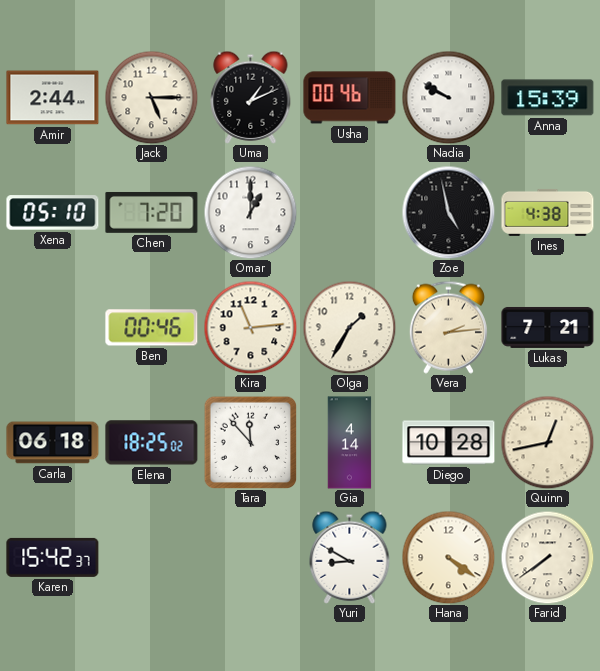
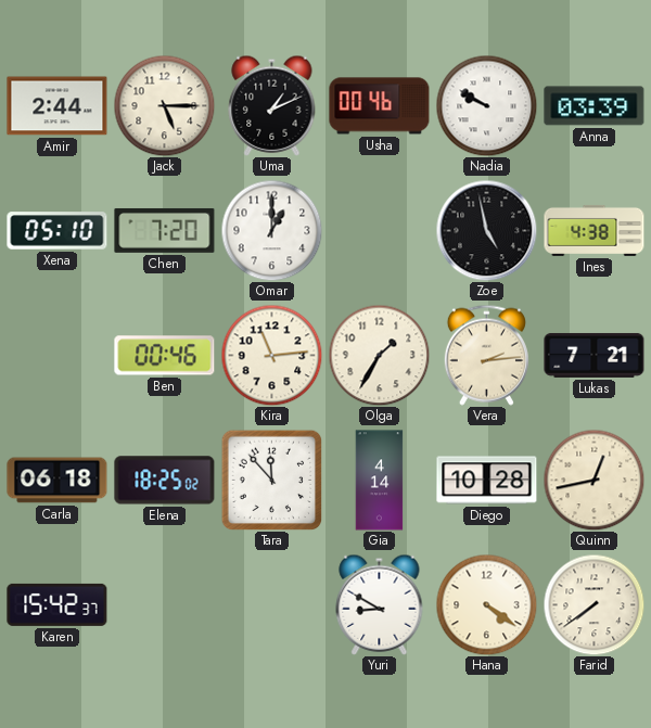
Anna: 15:39 -> 03:39
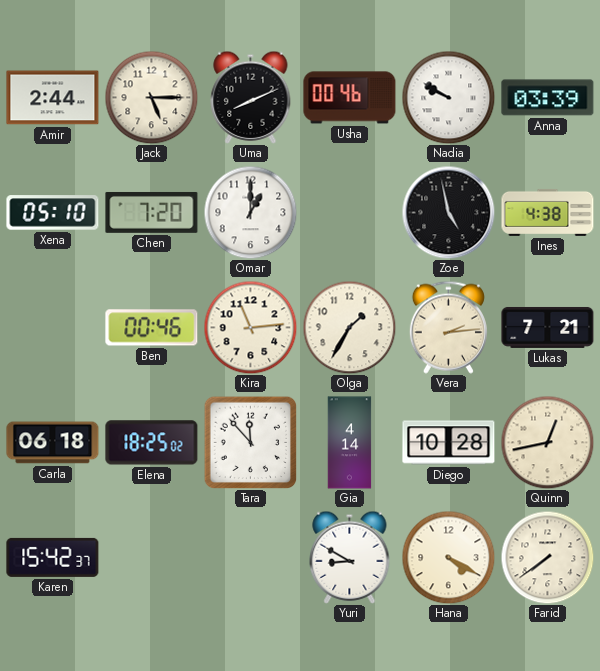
Uma: 1:11 -> 8:11
Hana: 4:21 -> 4:20
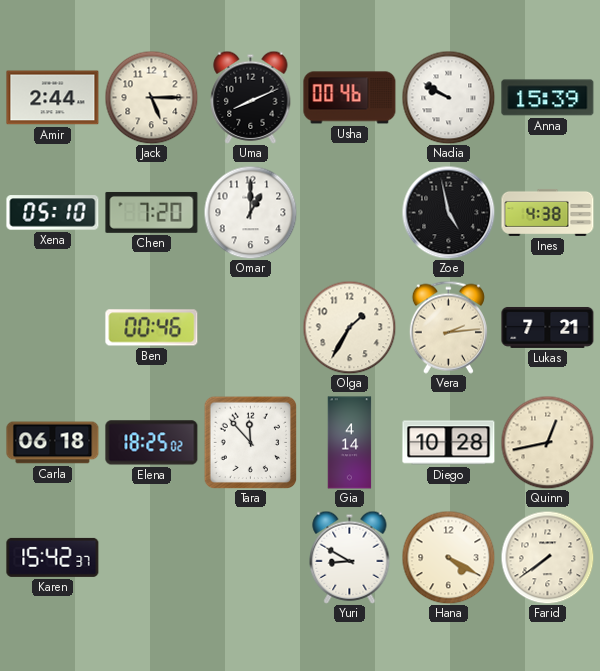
Anna: 03:39 -> 15:39
Kira: 11:14 -> none
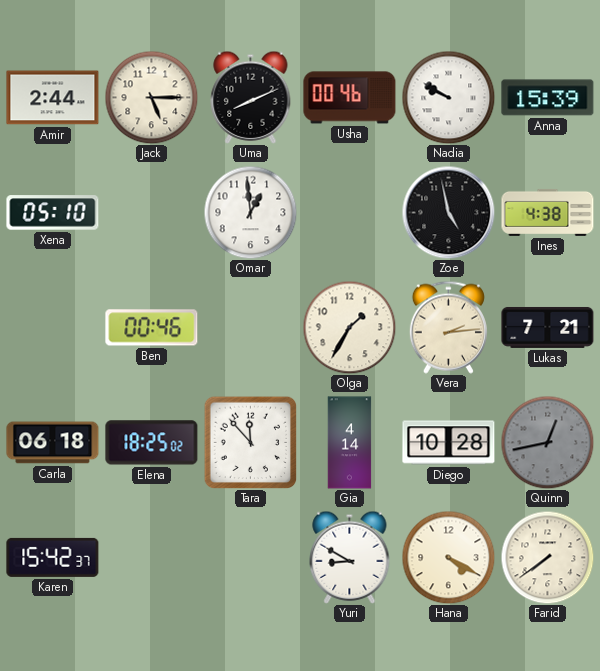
Chen: 7:20 -> none
Omar: 1:00 -> 12:59
Quinn dial: cream -> grey
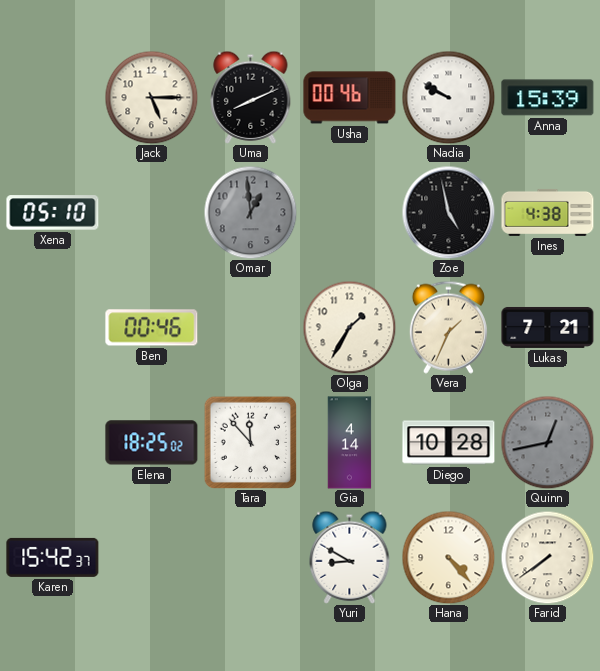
Amir: 2:44 -> none
Omar dial: white -> grey
Vera: 2:14 -> 1:34
Carla: 06:18 -> none
Hana: 4:20 -> 4:23
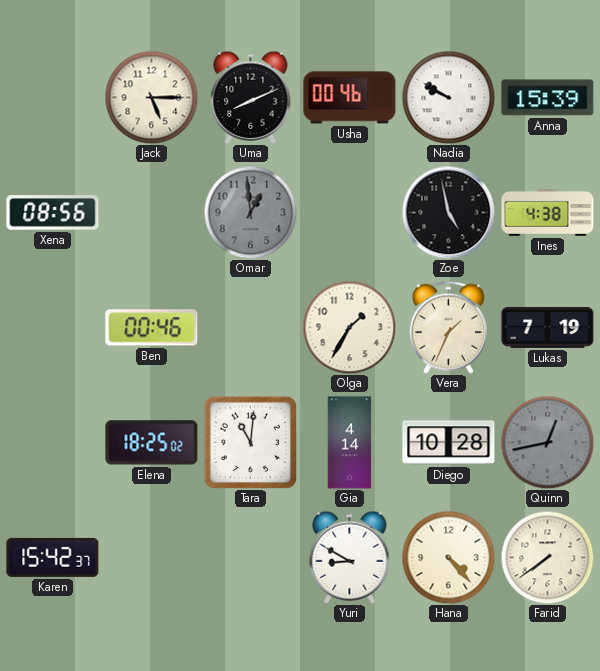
Xena: 05:10 -> 08:56
Lukas: 7:21 -> 7:19
Tara: 11:53 -> 11:01
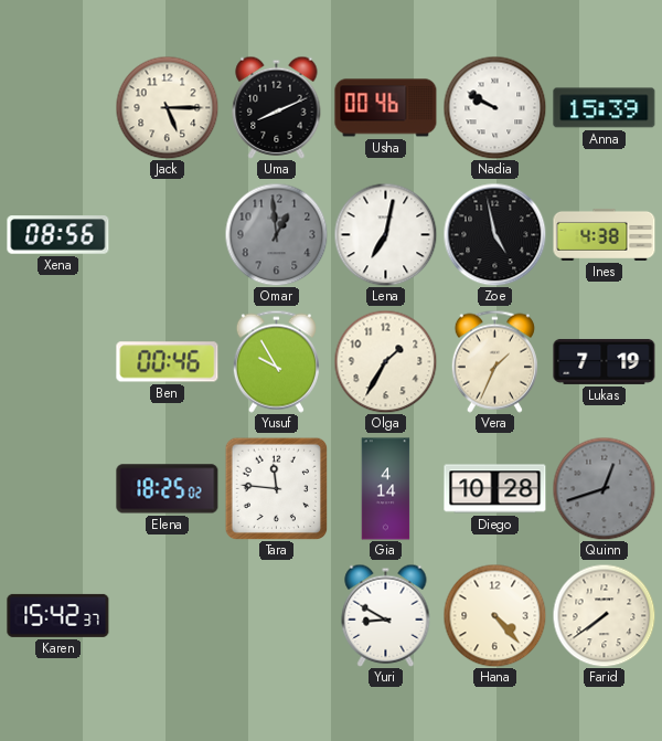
Lena: none -> 7:02
Yusuf: none -> 9:55
Tara: 11:01 -> 11:46
Quinn: 12:43 -> 12:42
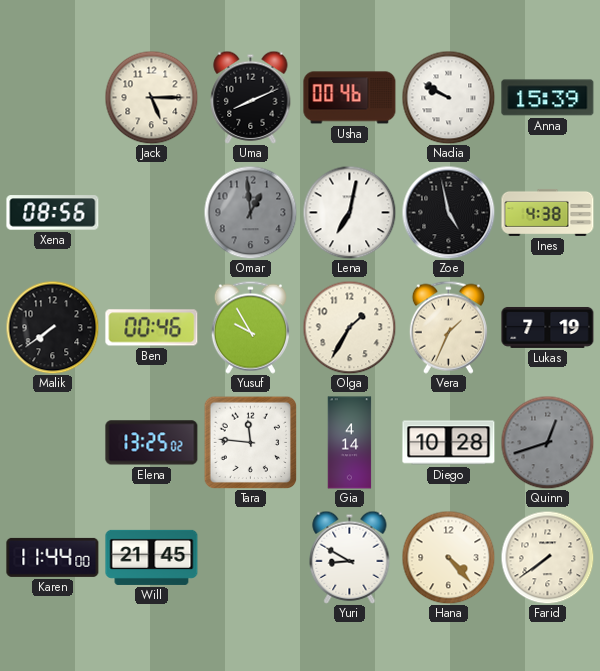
Malik: none -> 7:39
Elena: 18:25 -> 13:25
Karen: 15:42 -> 11:44
Will: none -> 21:45
